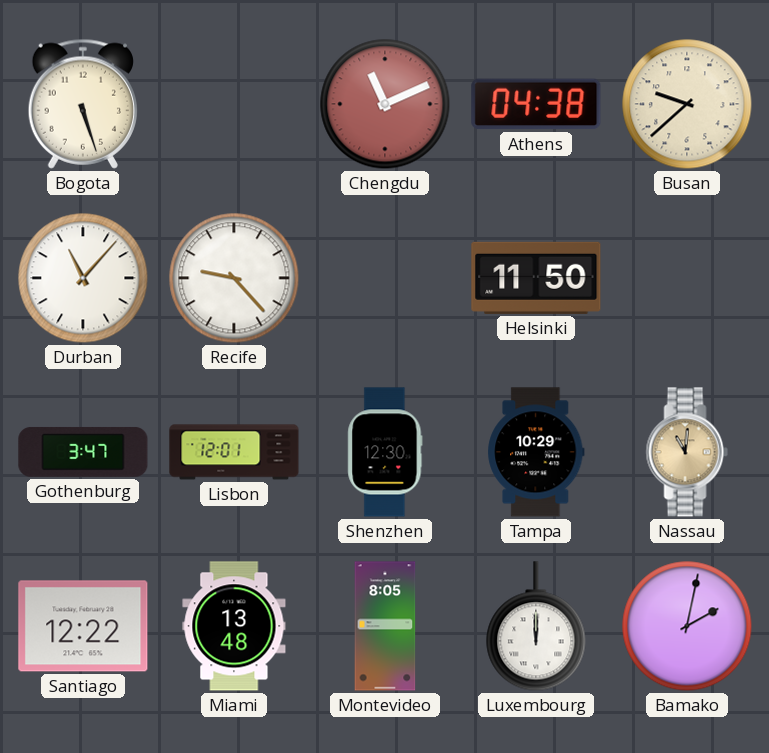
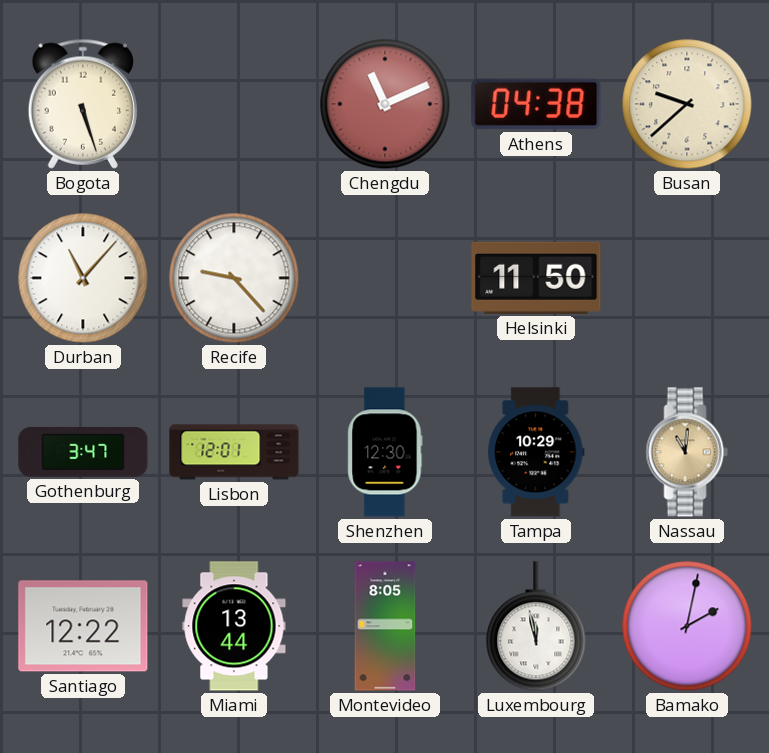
Miami: 13:48 -> 13:44
Luxembourg: 12:00 -> 11:58
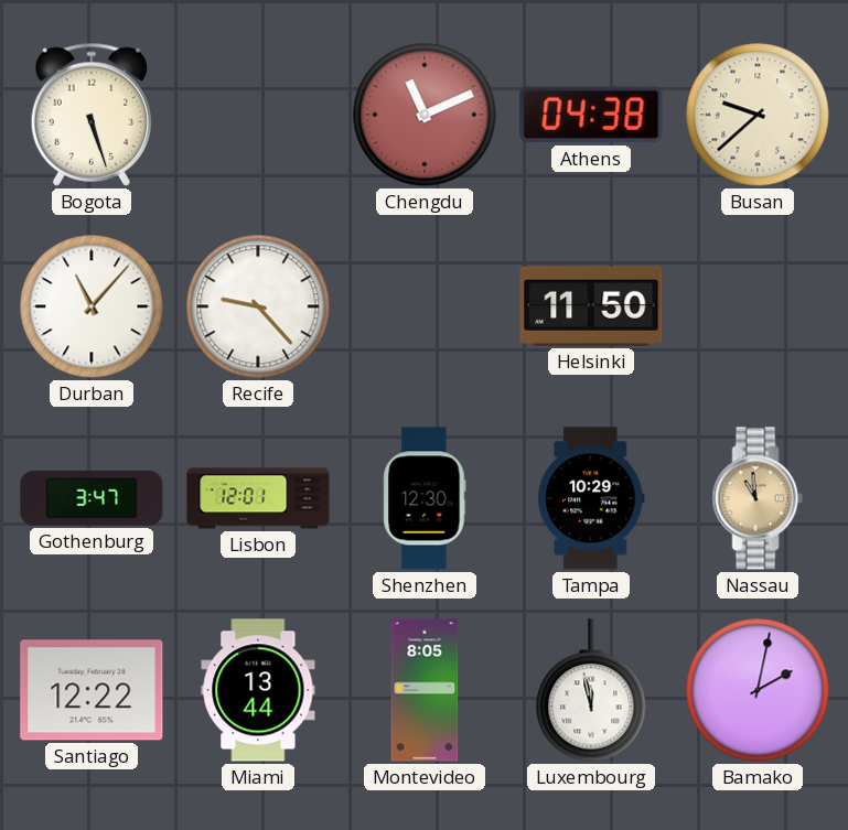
Nassau: 11:01 -> 10:59
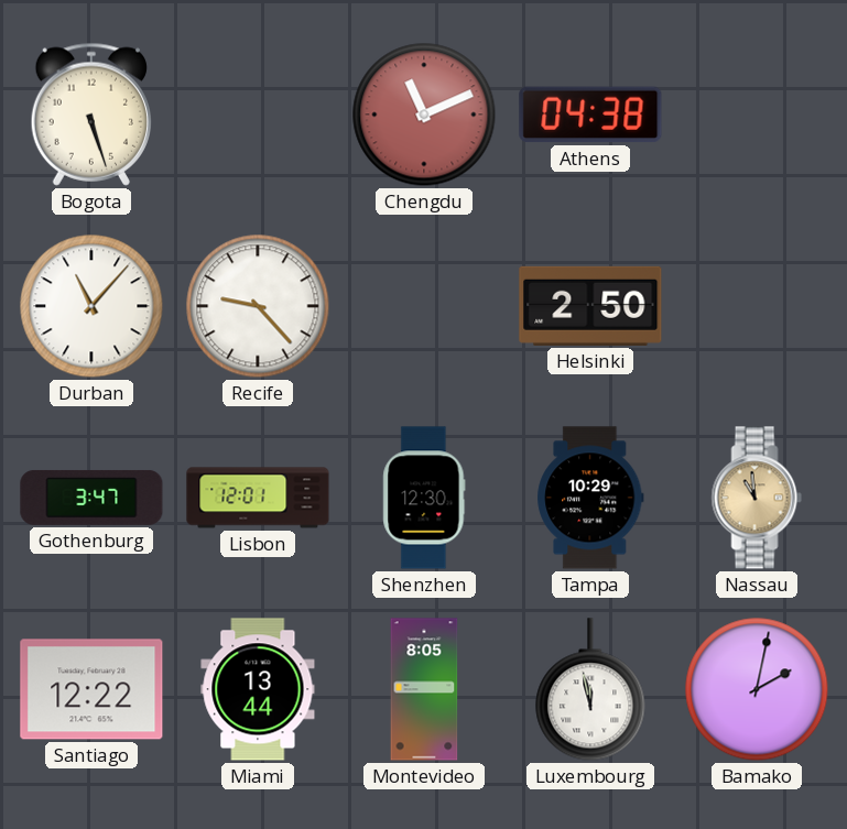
Busan: 9:38 -> none
Helsinki: 11:50 -> 2:50
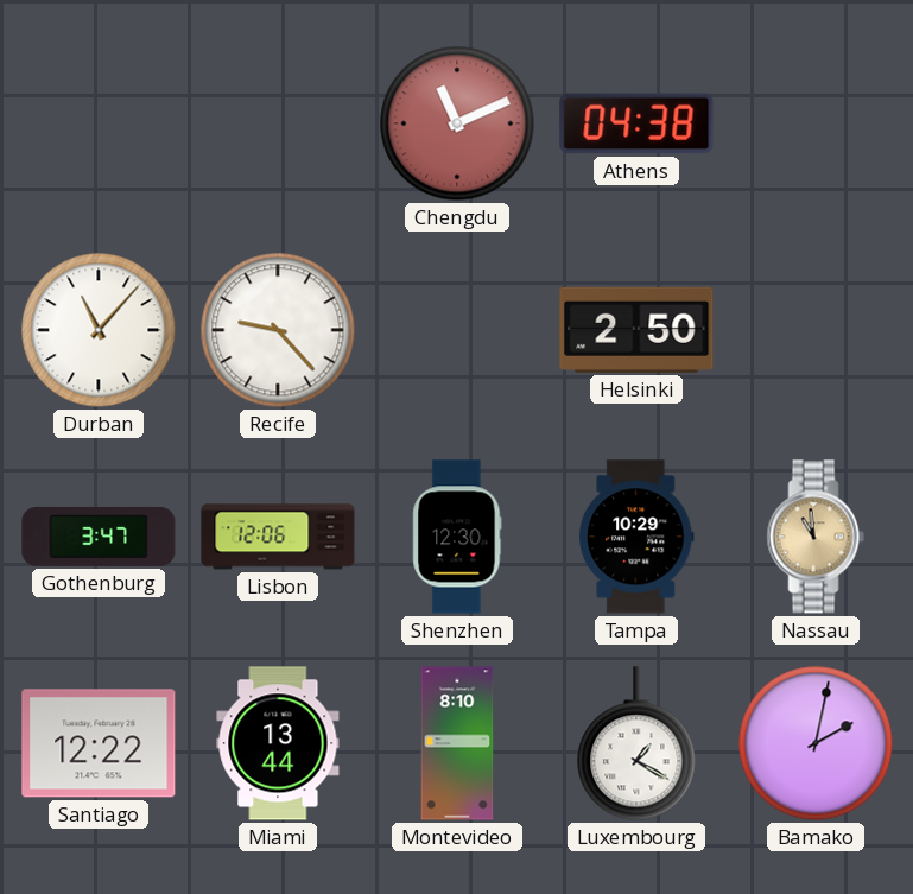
Bogota: 5:27 -> none
Lisbon: 12:01 -> 12:06
Montevideo: 8:05 -> 8:10
Luxembourg: 11:58 -> 1:20
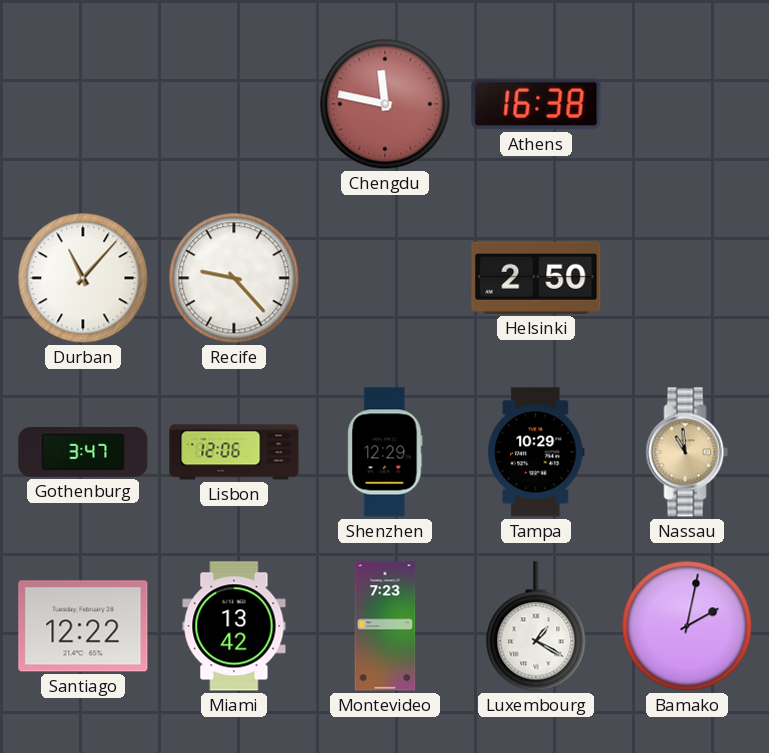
Chengdu: 11:11 -> 11:47
Athens: 04:38 -> 16:38
Shenzhen: 12:30 -> 12:29
Miami: 13:44 -> 13:42
Montevideo: 8:10 -> 7:23
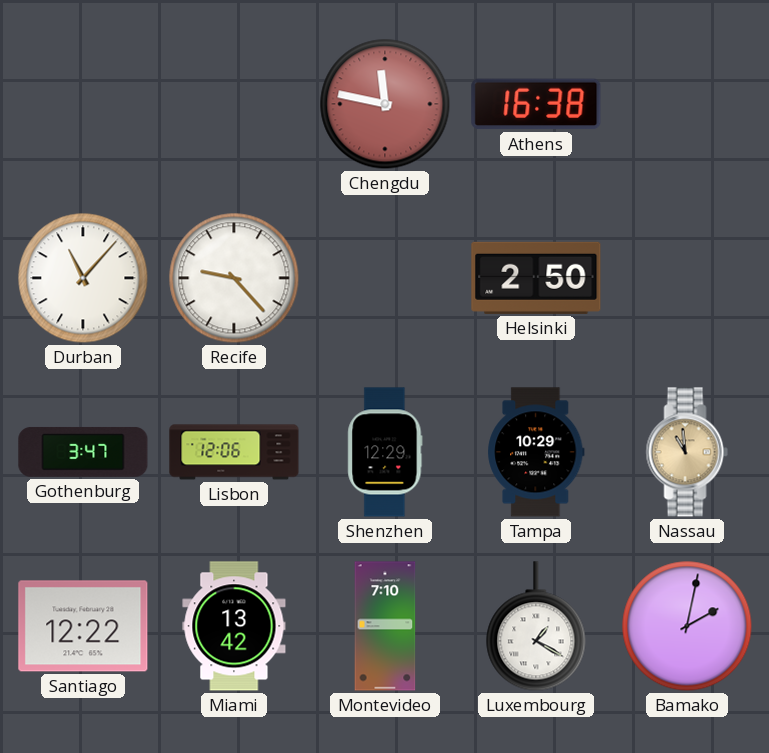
Montevideo: 7:23 -> 7:10
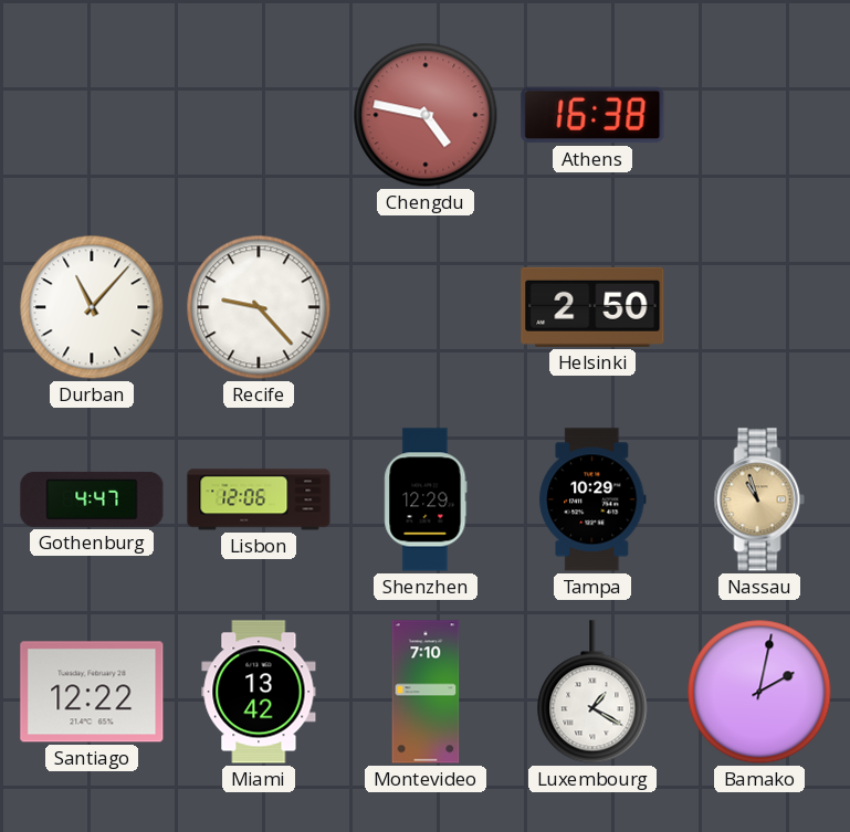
Chengdu: 11:47 -> 4:47
Gothenburg: 3:47 -> 4:47
Nassau: 10:59 -> 10:57
